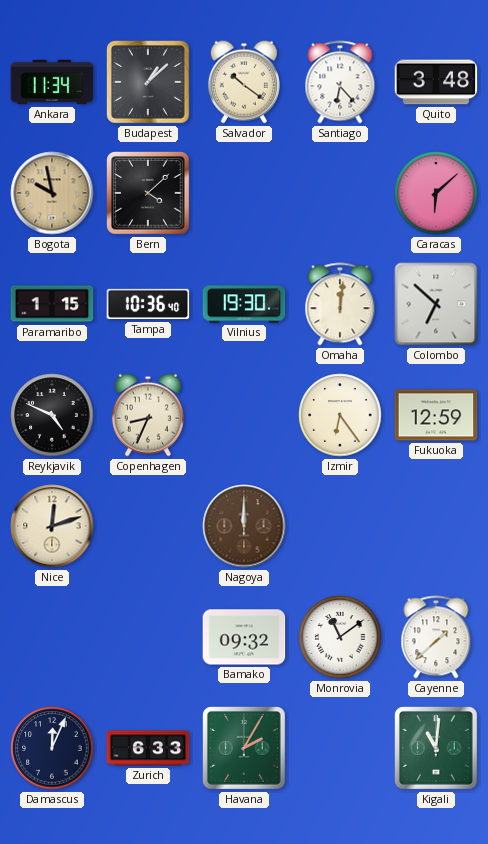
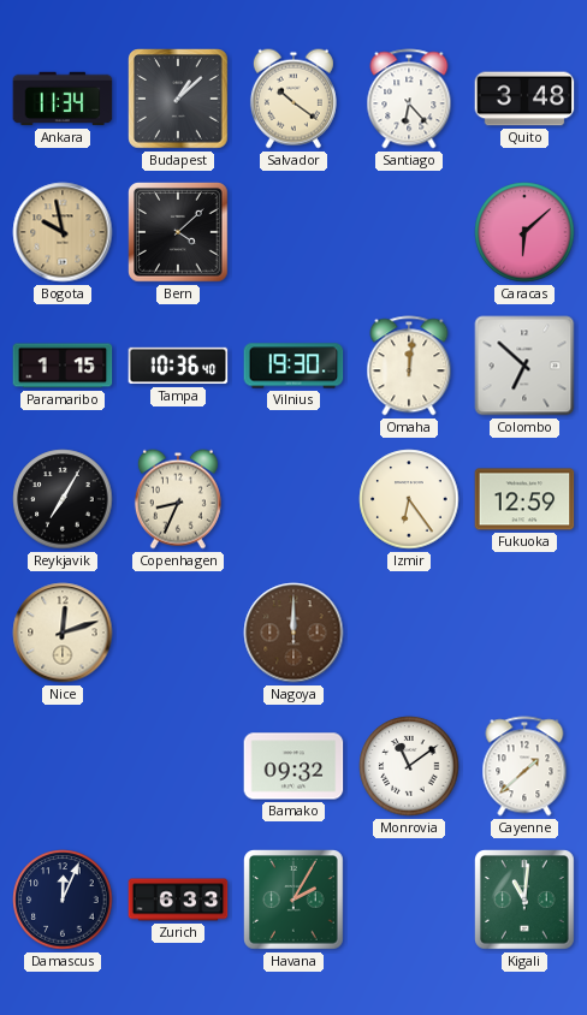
Reykjavik: 4:49 -> 7:05
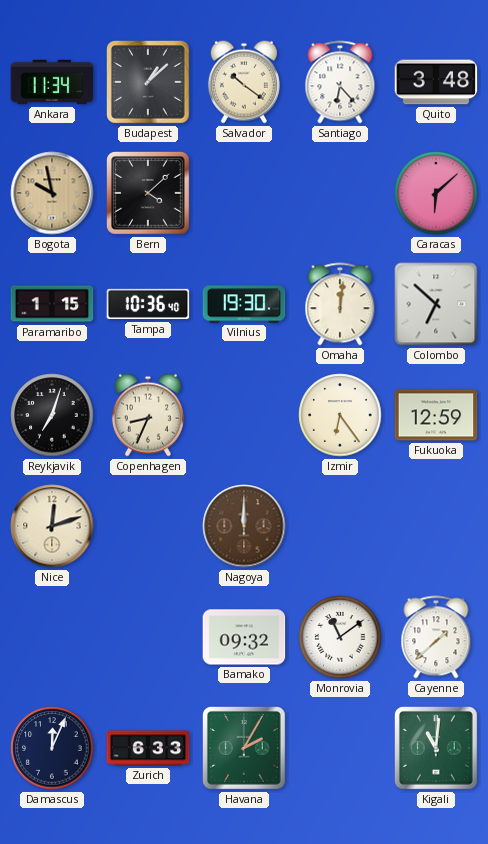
Reykjavik: 7:05 -> 7:03
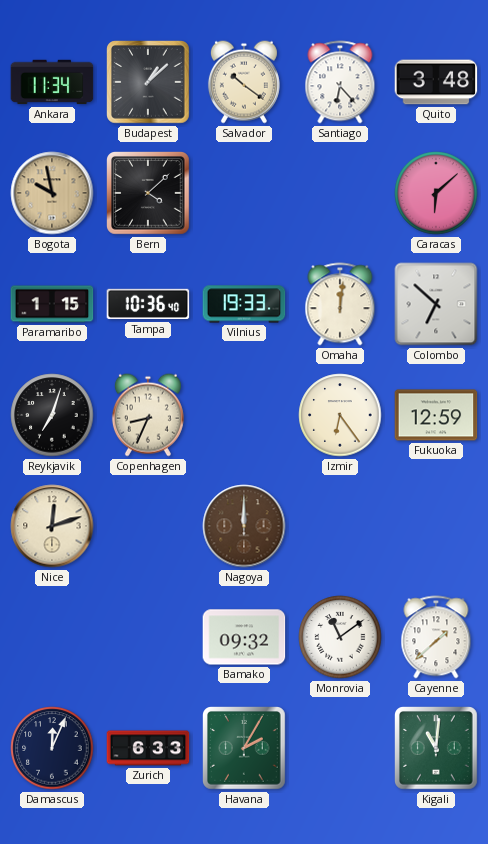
Vilnius: 19:30 -> 19:33
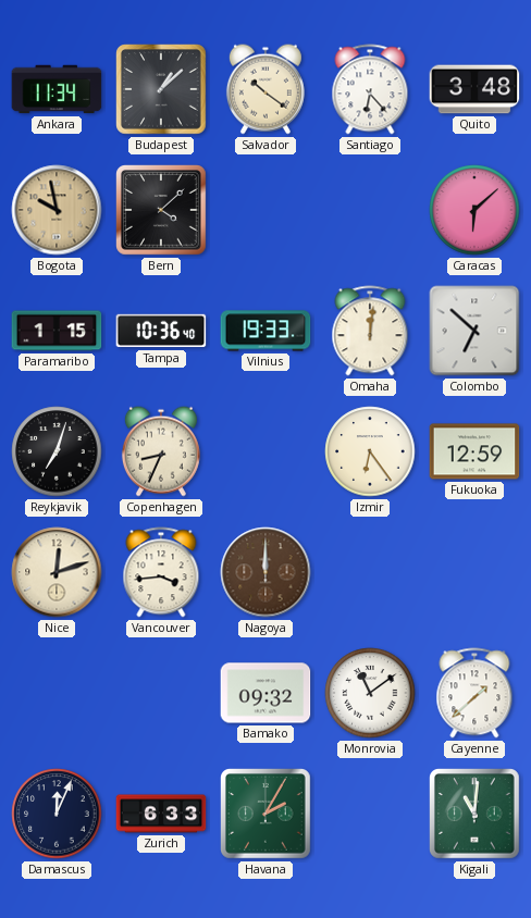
Vancouver: none -> 3:44
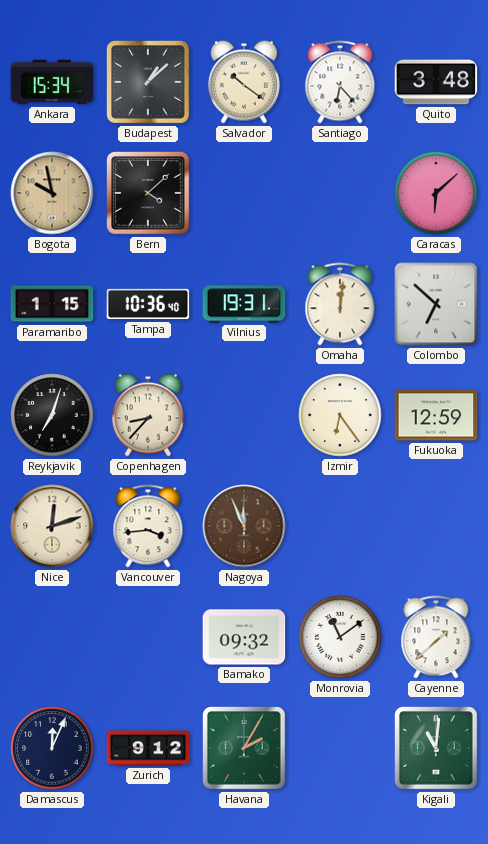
Ankara: 11:34 -> 15:34
Vilnius: 19:33 -> 19:31
Copenhagen: 8:34 -> 8:37
Nagoya: 12:00 -> 11:56
Zurich: 6:33 -> 9:12
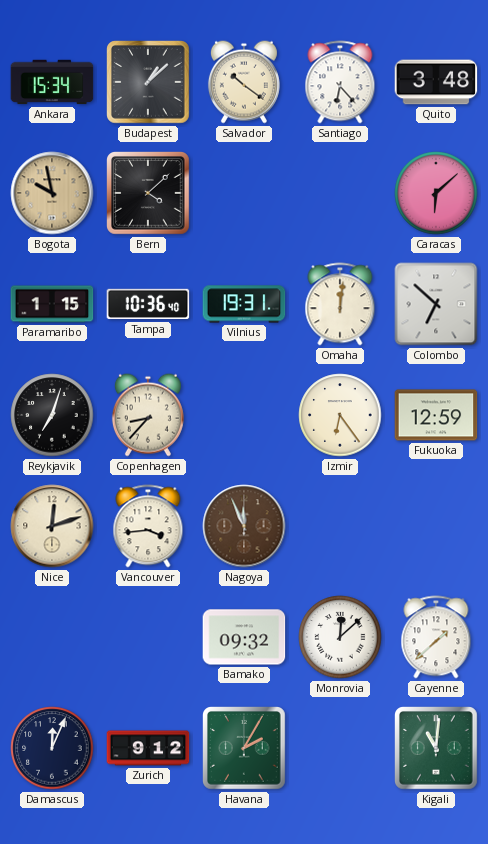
Monrovia: 11:09 -> 12:08
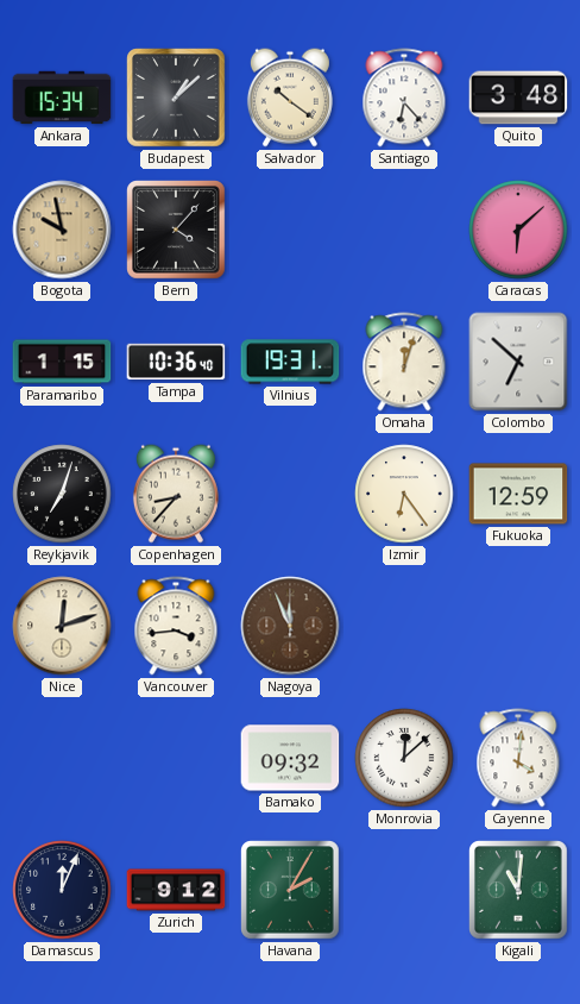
Bern: 4:08 -> 4:07
Omaha: 12:01 -> 12:03
Cayenne: 1:38 -> 4:01
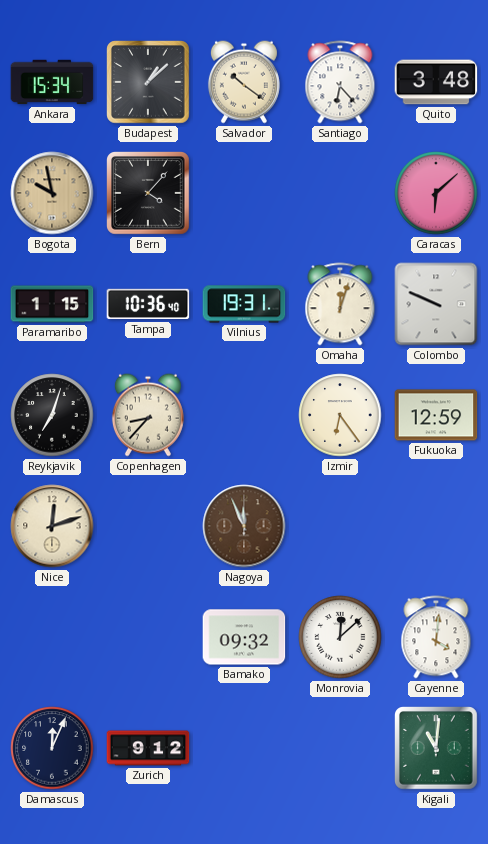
Colombo: 6:52 -> 9:49
Vancouver: 3:44 -> none
Havana: 2:05 -> none
